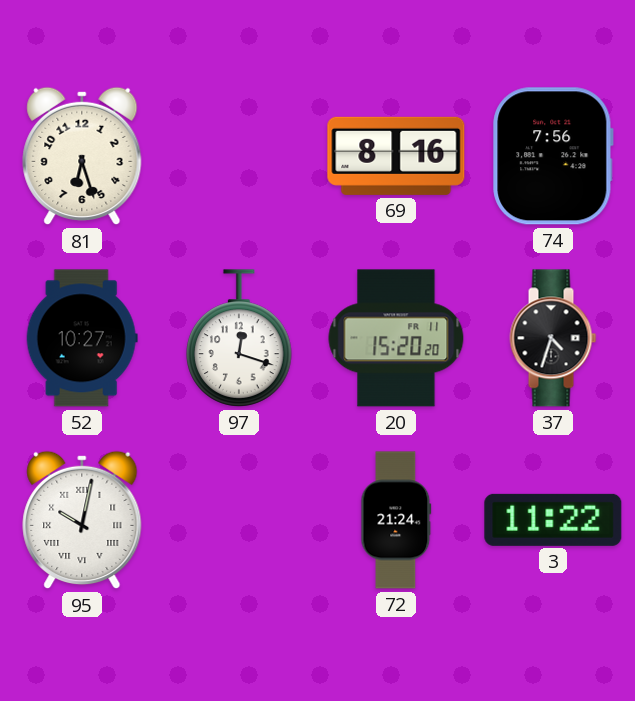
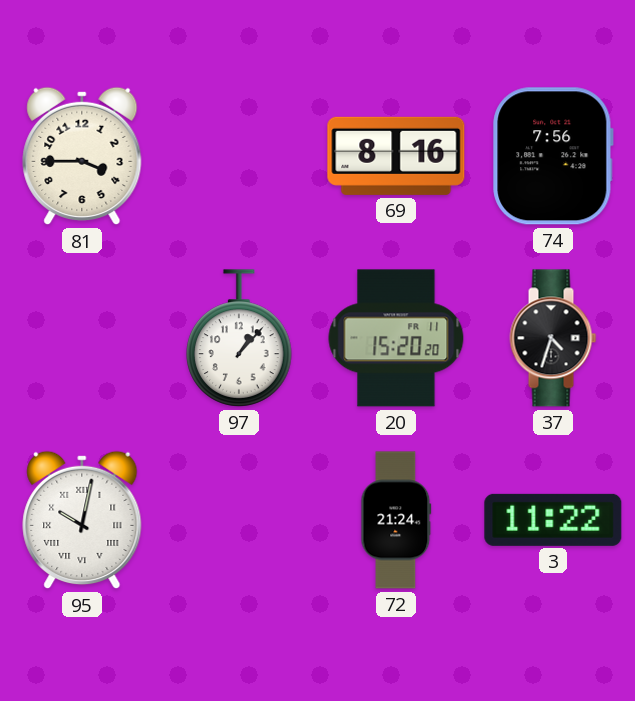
81: 6:27 -> 3:45
52: 10:27 -> none
97: 12:18 -> 1:07
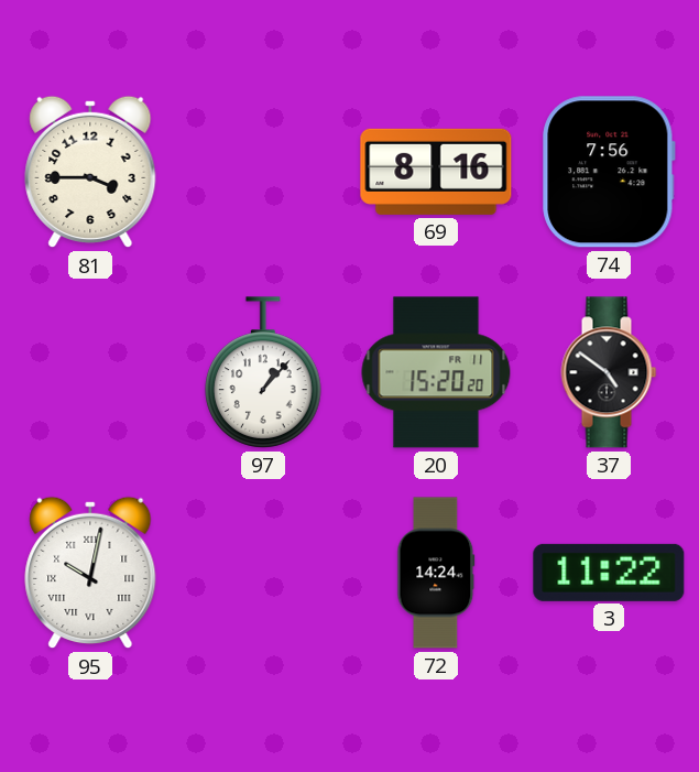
37: 4:33 -> 4:51
72: 21:24 -> 14:24
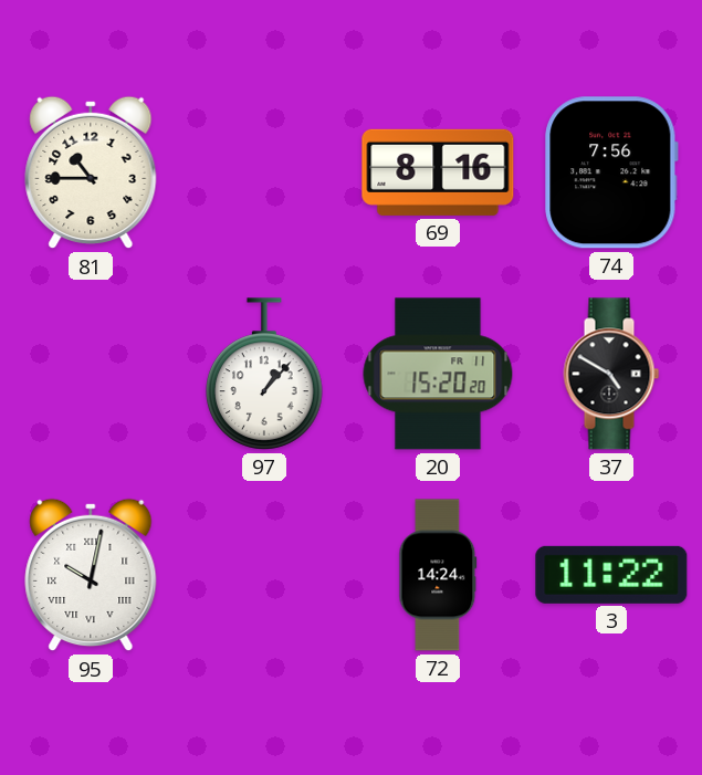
81: 3:45 -> 10:45
37: 4:51 -> 4:50
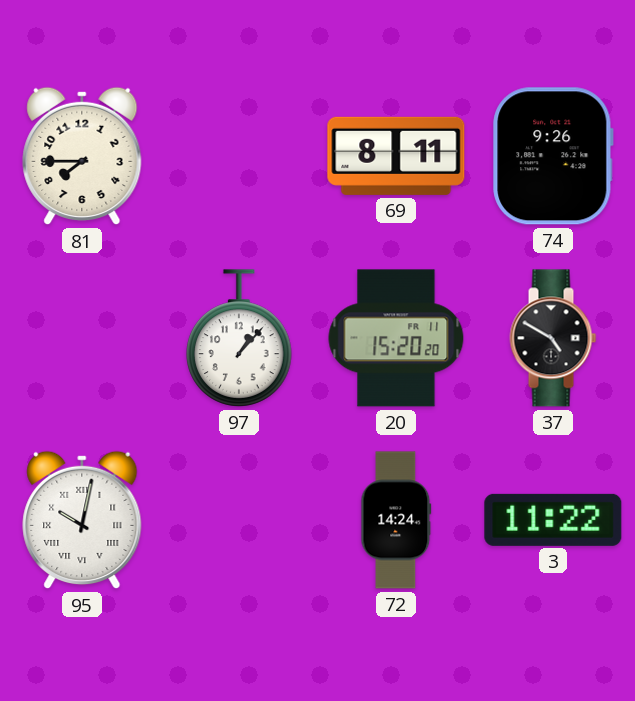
81: 10:45 -> 7:45
69: 8:16 -> 8:11
74: 7:56 -> 9:26
